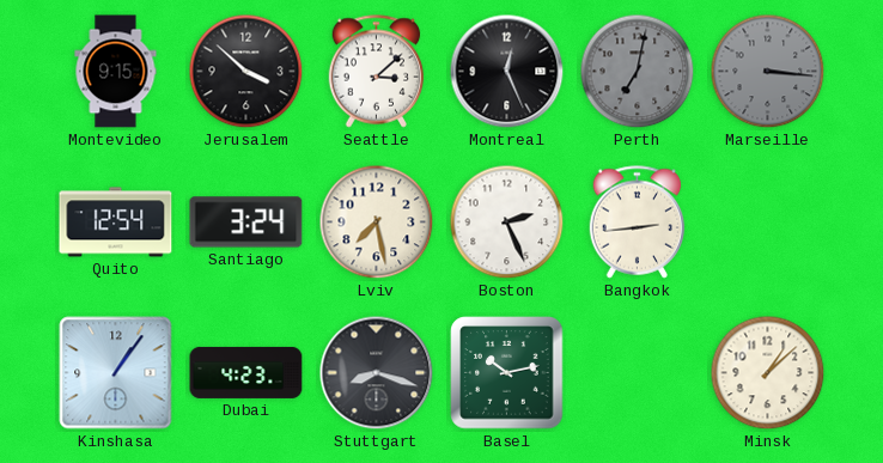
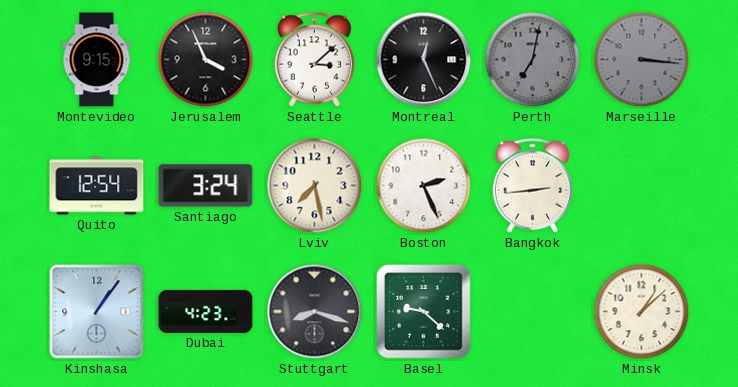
Jerusalem: 3:52 -> 3:56
Basel: 10:13 -> 9:22
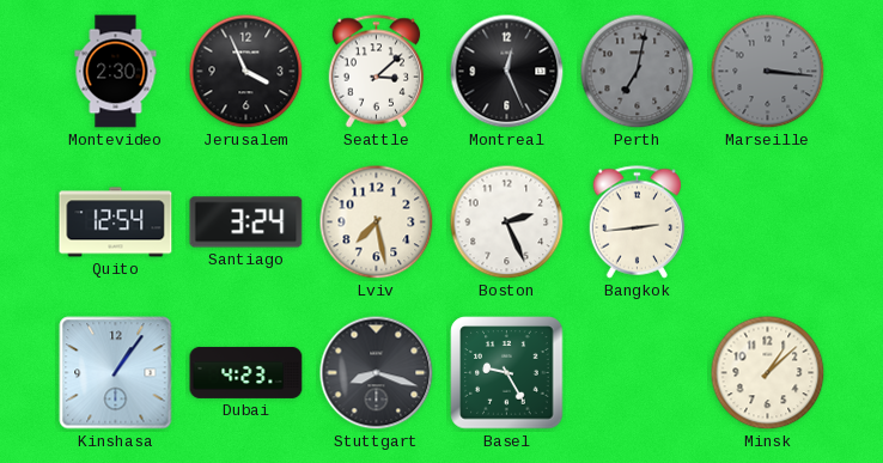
Montevideo: 9:15 -> 2:30
Basel: 9:22 -> 9:25
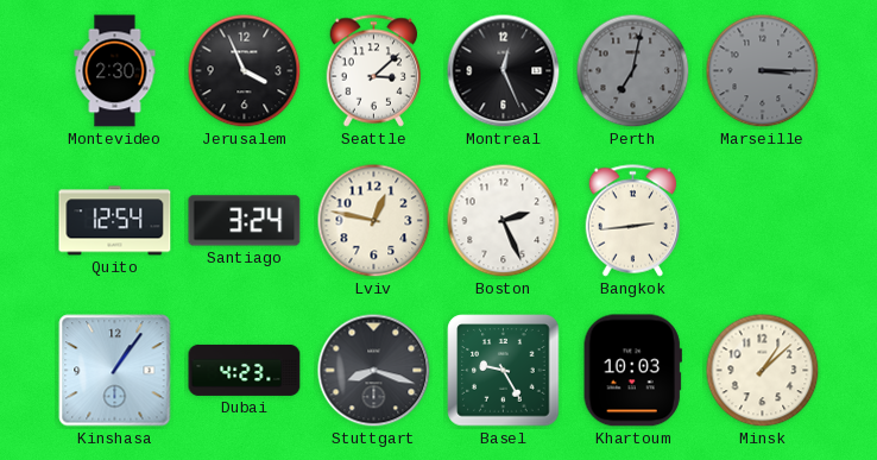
Marseille: 3:16 -> 3:15
Lviv: 7:28 -> 12:47
Khartoum: none -> 10:03
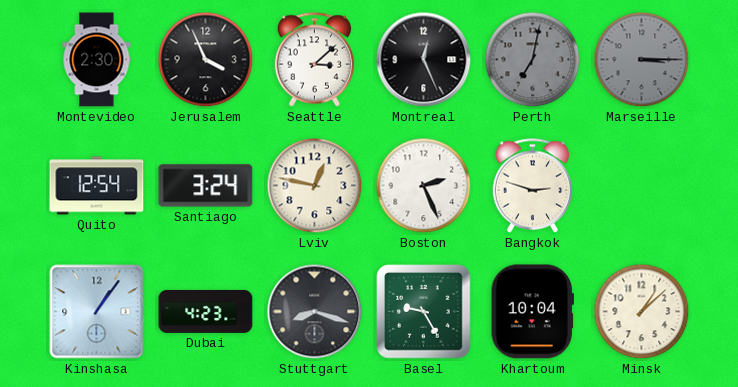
Bangkok: 2:44 -> 2:48
Khartoum: 10:03 -> 10:04
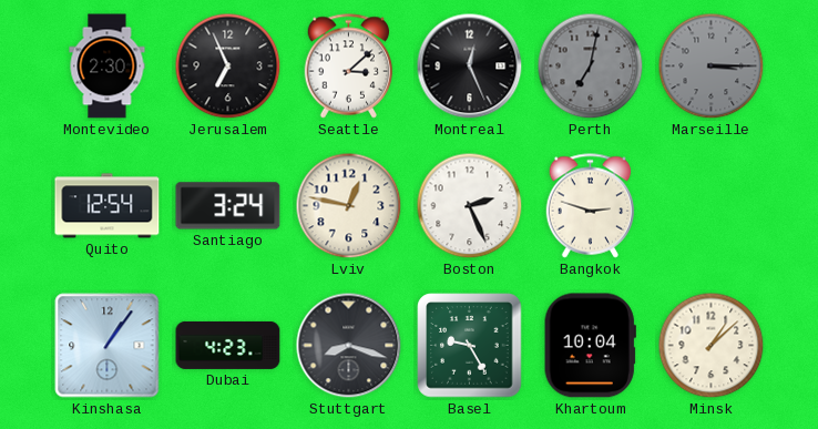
Jerusalem: 3:56 -> 6:56
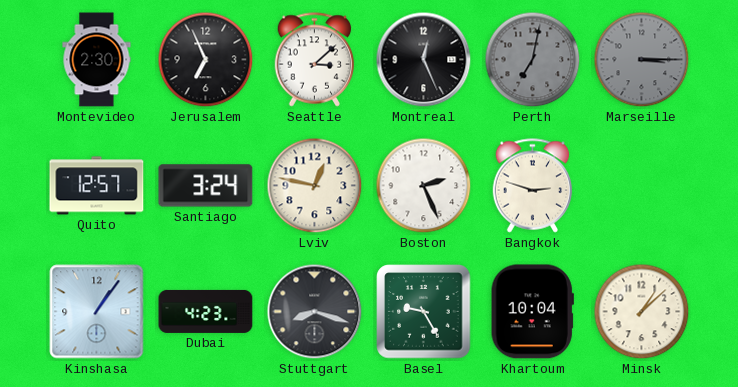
Quito: 12:54 -> 12:57
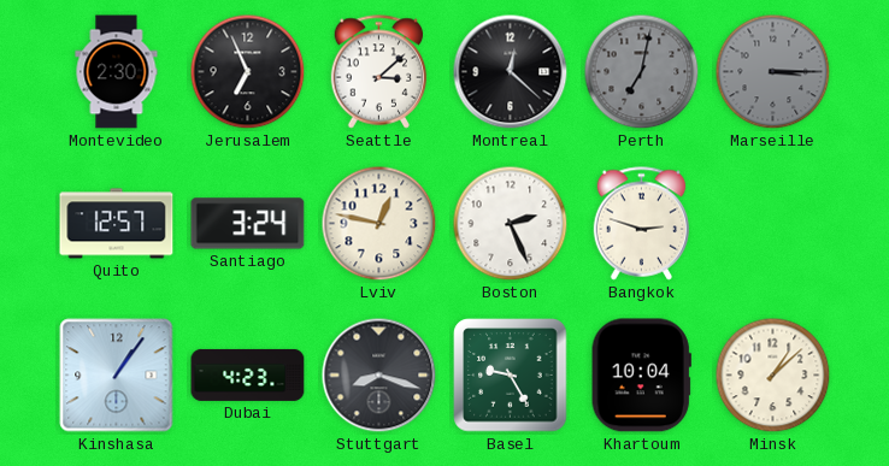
Montreal: 12:26 -> 12:22
